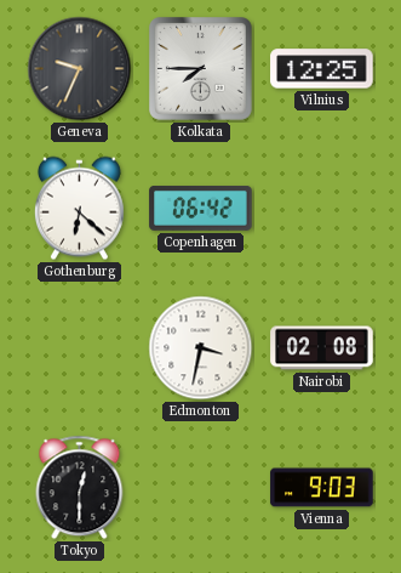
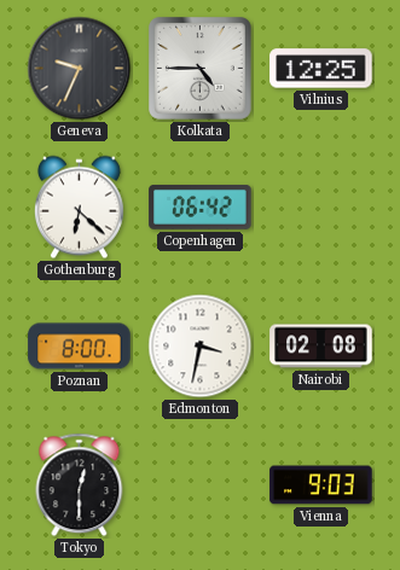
Kolkata: 7:45 -> 4:45
Poznan: none -> 8:00
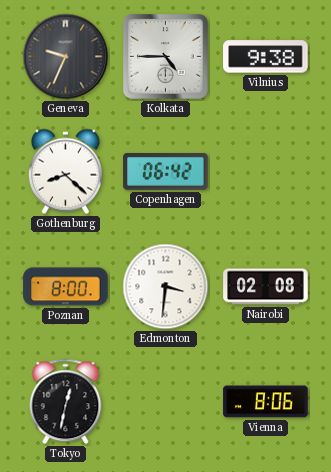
Vilnius: 12:25 -> 9:38
Gothenburg: 6:22 -> 8:22
Edmonton: 3:32 -> 3:31
Tokyo: 12:30 -> 12:32
Vienna: 9:03 -> 8:06
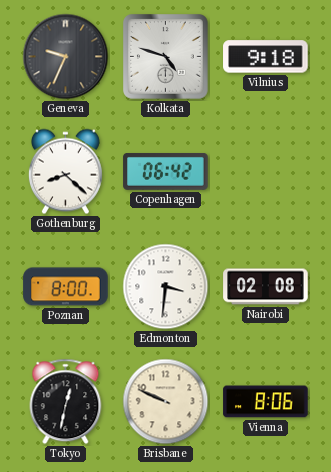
Kolkata: 4:45 -> 4:48
Vilnius: 9:38 -> 9:18
Brisbane: none -> 9:49
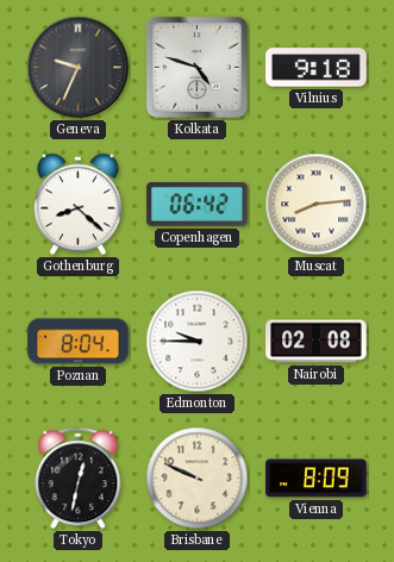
Muscat: none -> 8:14
Poznan: 8:00 -> 8:04
Edmonton: 3:31 -> 9:45
Vienna: 8:06 -> 8:09
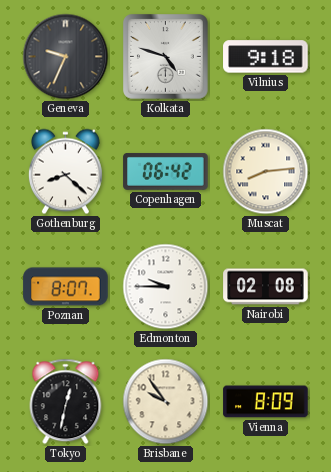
Poznan: 8:04 -> 8:07
Brisbane: 9:49 -> 9:54
